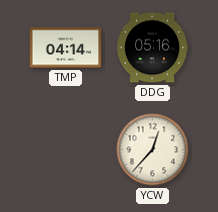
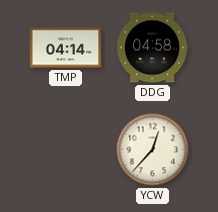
DDG: 05:16 -> 04:58
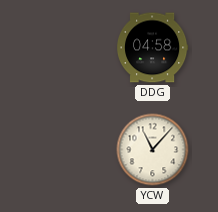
TMP: 04:14 -> none
YCW: 12:37 -> 11:07
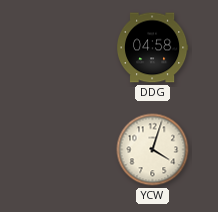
YCW: 11:07 -> 4:03
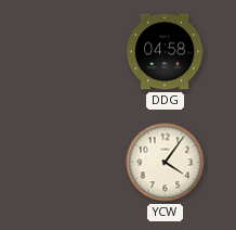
YCW: 4:03 -> 4:06
